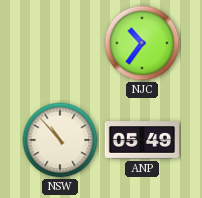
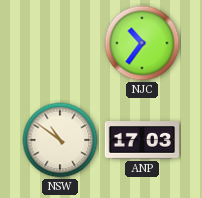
NSW: 10:53 -> 10:51
ANP: 05:49 -> 17:03
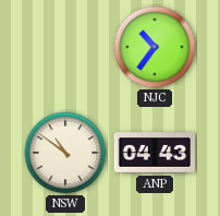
ANP: 17:03 -> 04:43
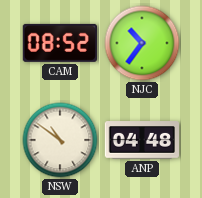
CAM: none -> 08:52
ANP: 04:43 -> 04:48
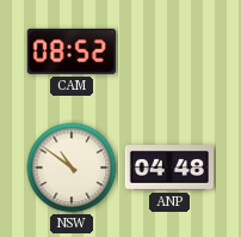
NJC: 10:36 -> none
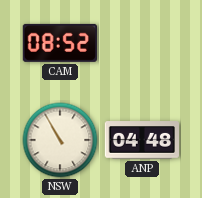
NSW: 10:51 -> 10:55
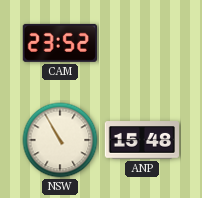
CAM: 08:52 -> 23:52
ANP: 04:48 -> 15:48
